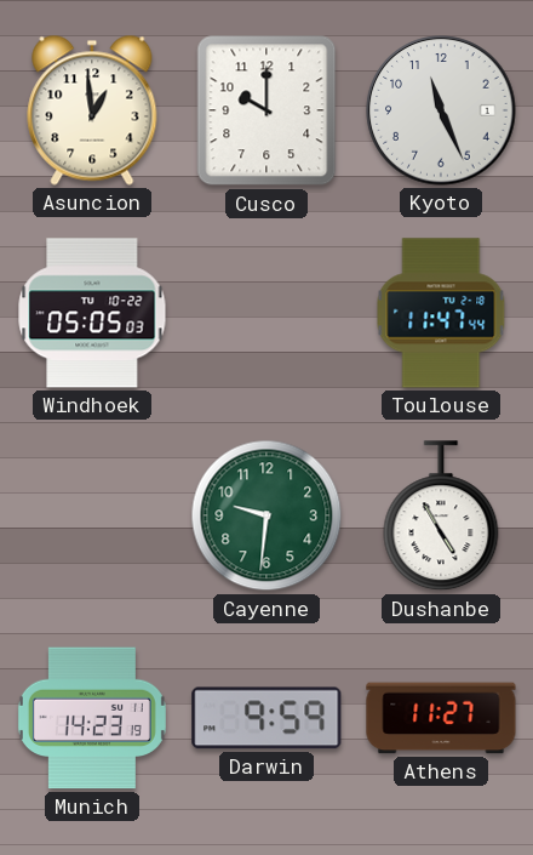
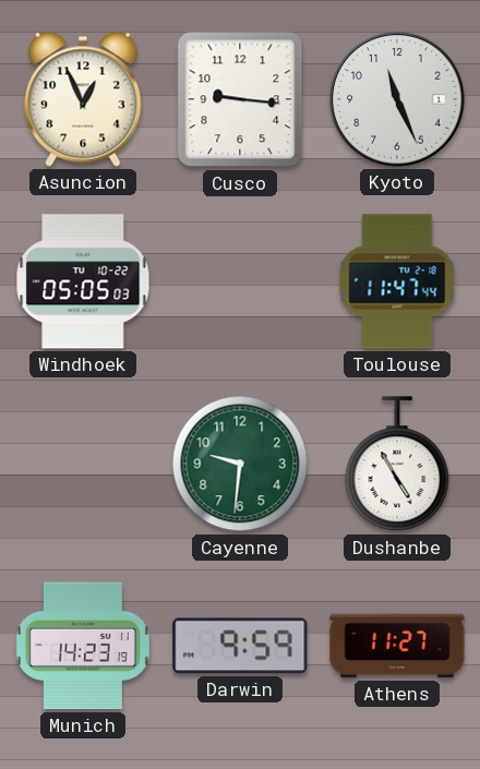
Asuncion: 12:59 -> 12:56
Cusco: 10:00 -> 9:16
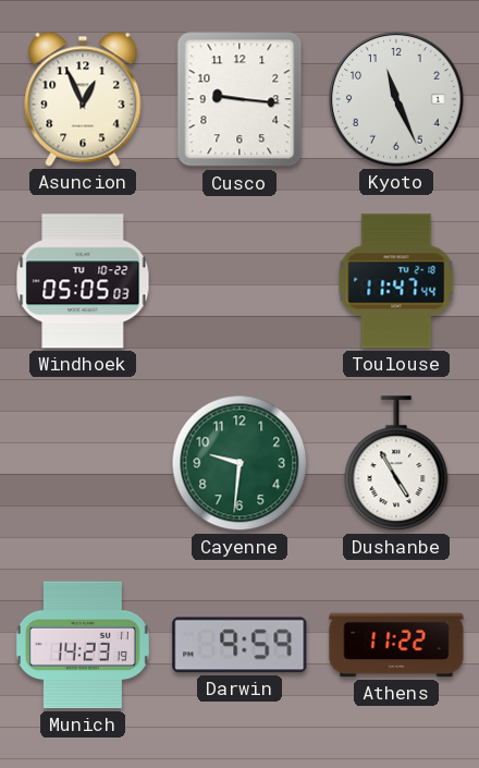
Athens: 11:27 -> 11:22
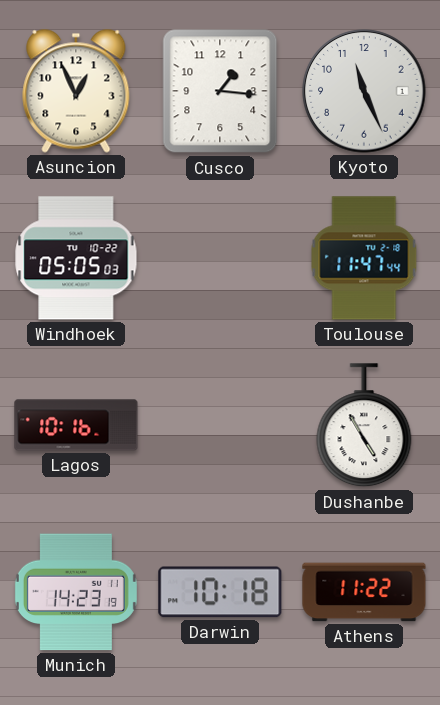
Cusco: 9:16 -> 1:16
Lagos: none -> 10:16
Cayenne: 9:31 -> none
Darwin: 9:59 -> 10:18
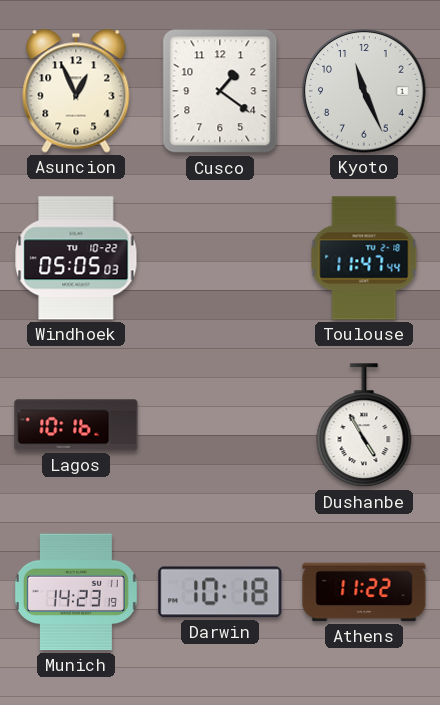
Cusco: 1:16 -> 1:21
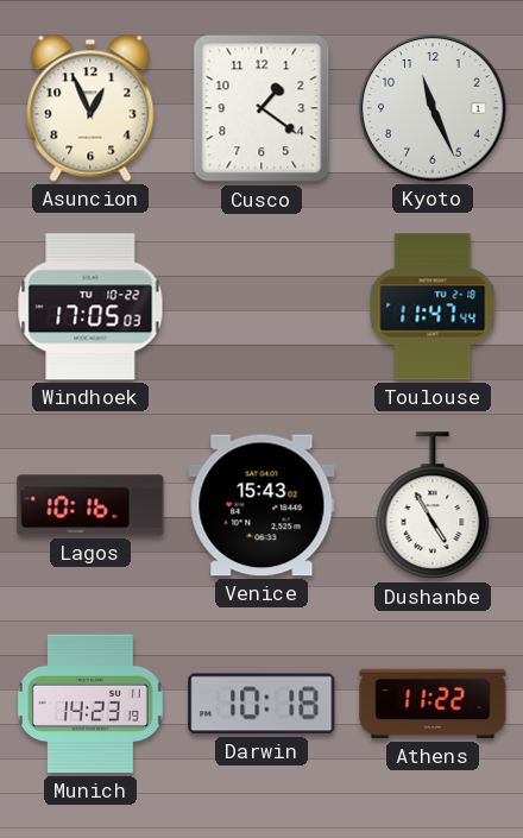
Windhoek: 05:05 -> 17:05
Venice: none -> 15:43
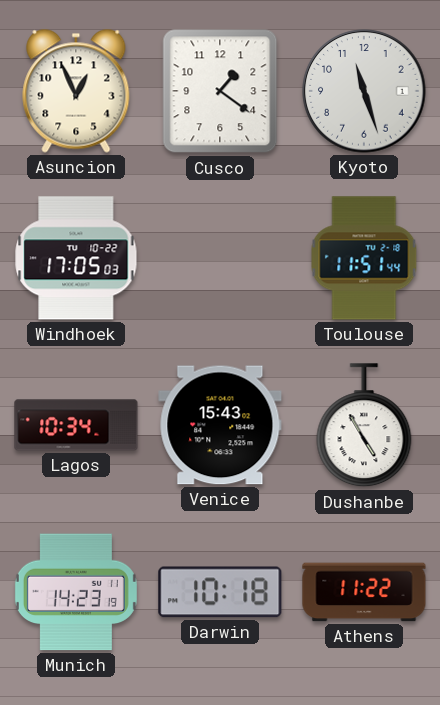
Kyoto: 11:26 -> 11:27
Toulouse: 11:47 -> 11:51
Lagos: 10:16 -> 10:34
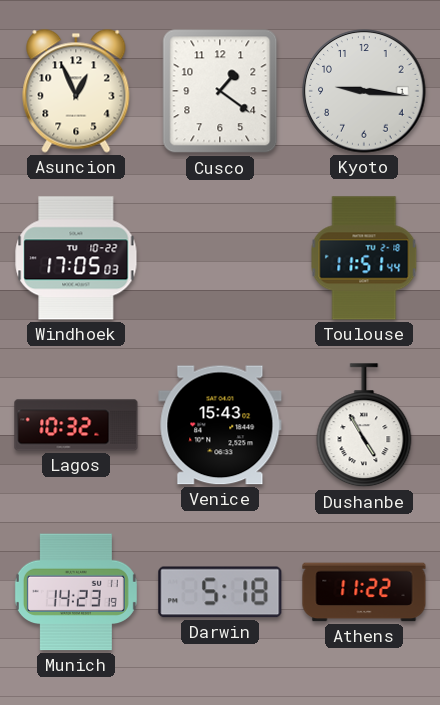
Kyoto: 11:27 -> 9:16
Lagos: 10:34 -> 10:32
Darwin: 10:18 -> 5:18
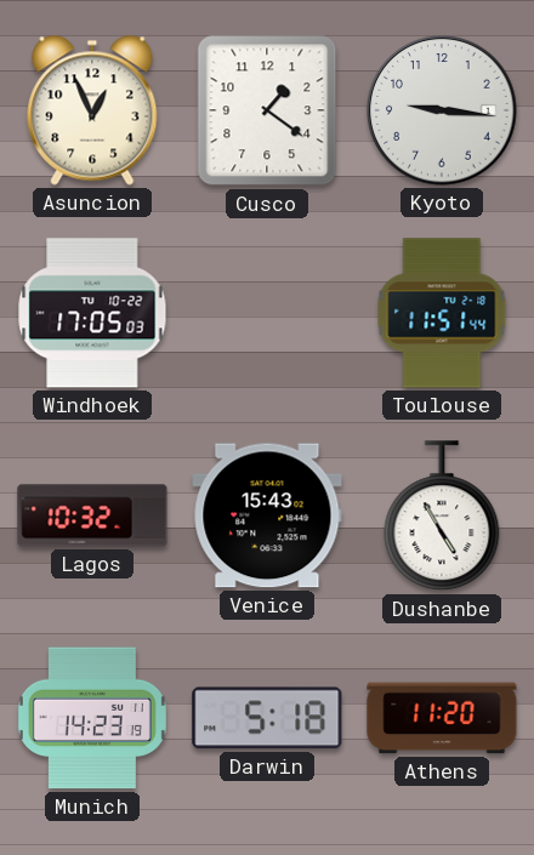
Athens: 11:22 -> 11:20
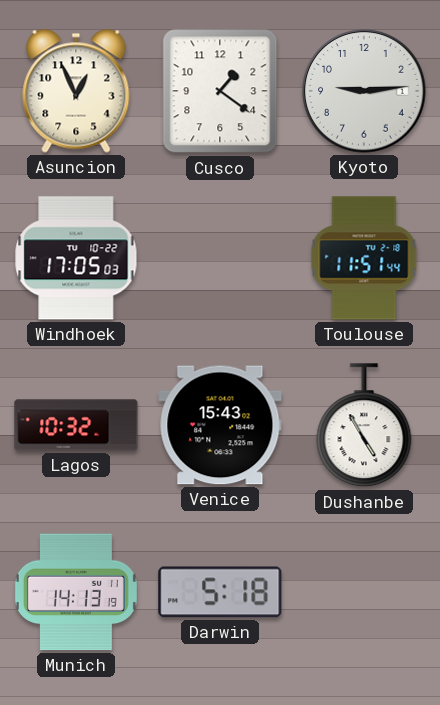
Kyoto: 9:16 -> 9:14
Munich: 14:23 -> 14:13
Athens: 11:20 -> none
